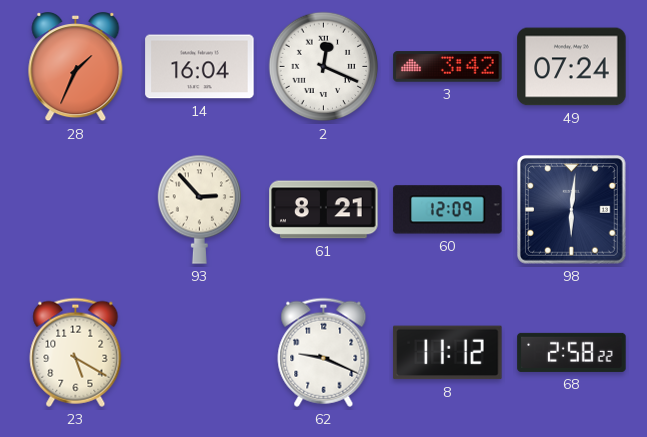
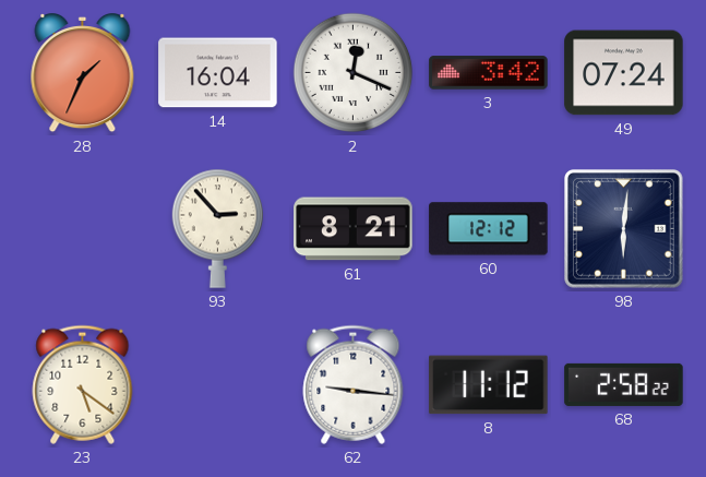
60: 12:09 -> 12:12
23: 5:20 -> 5:21
62: 9:19 -> 9:16
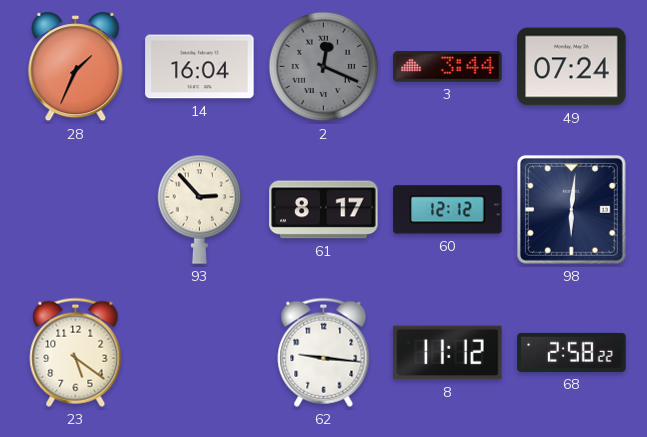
2 dial: white -> grey
3: 3:42 -> 3:44
61: 8:21 -> 8:17
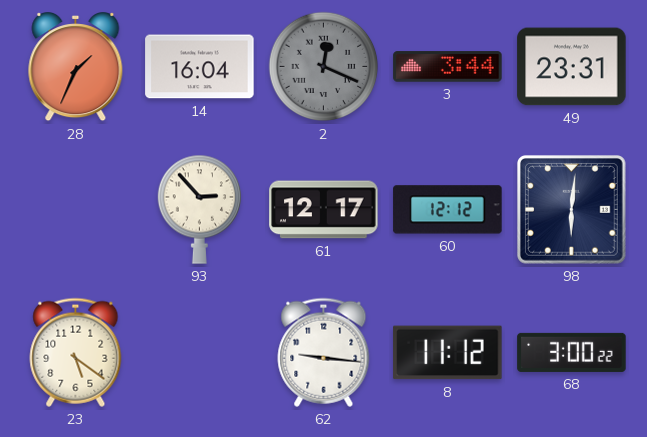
49: 07:24 -> 23:31
61: 8:17 -> 12:17
68: 2:58 -> 3:00
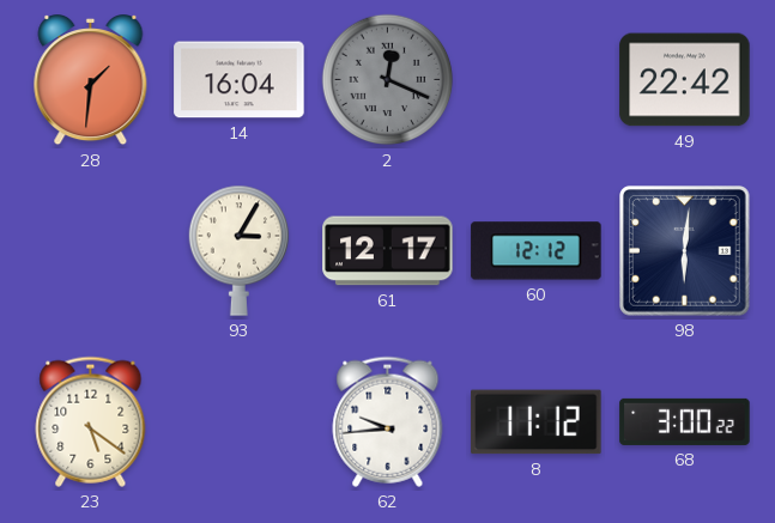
28: 1:34 -> 1:31
3: 3:44 -> none
49: 23:31 -> 22:42
93: 2:53 -> 3:05
62: 9:16 -> 9:44
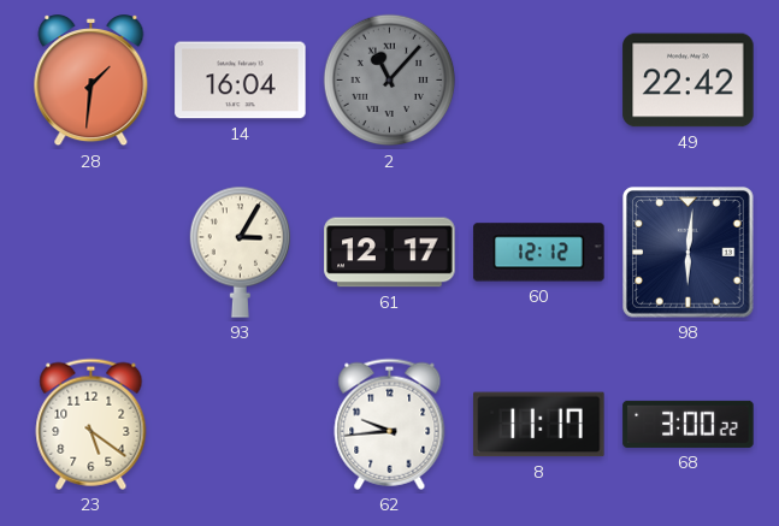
2: 12:19 -> 11:07
8: 11:12 -> 11:17
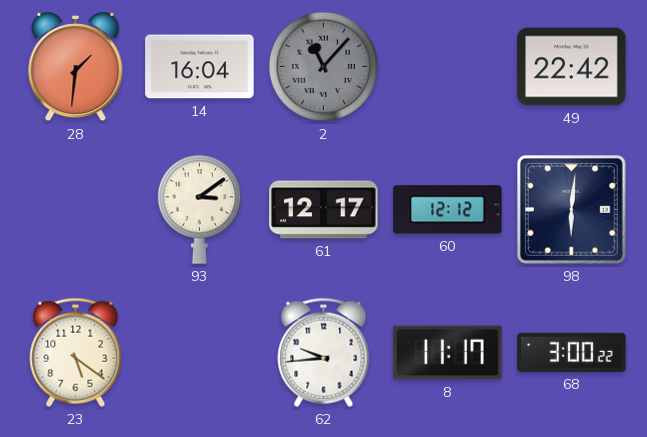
93: 3:05 -> 3:09
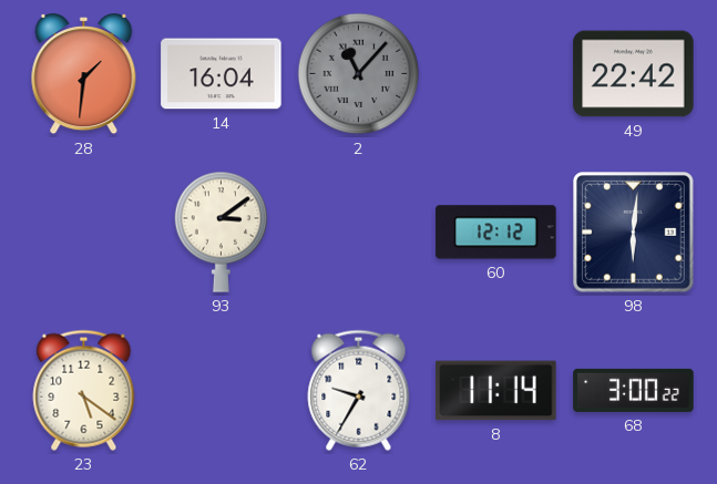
61: 12:17 -> none
62: 9:44 -> 9:35
8: 11:17 -> 11:14
